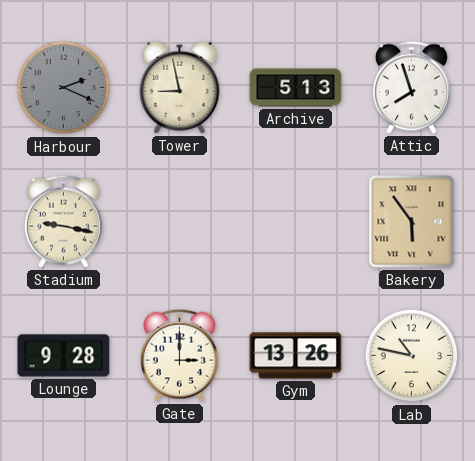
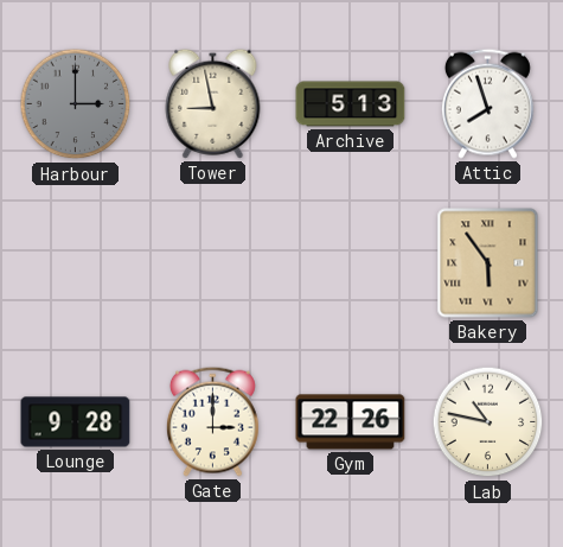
Harbour: 2:19 -> 3:00
Stadium: 9:17 -> none
Gym: 13:26 -> 22:26
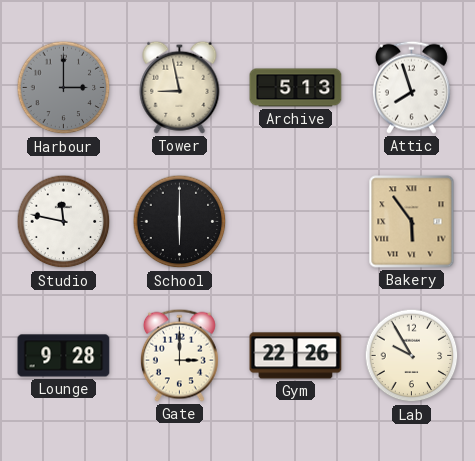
Studio: none -> 11:47
School: none -> 6:00
Lab: 10:47 -> 9:55
